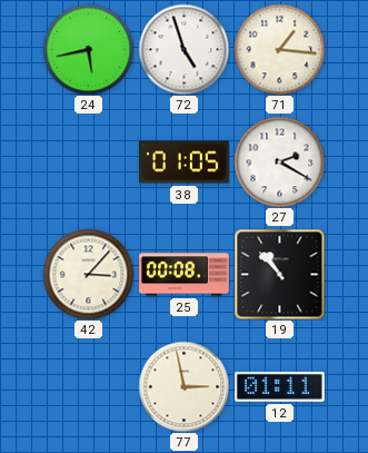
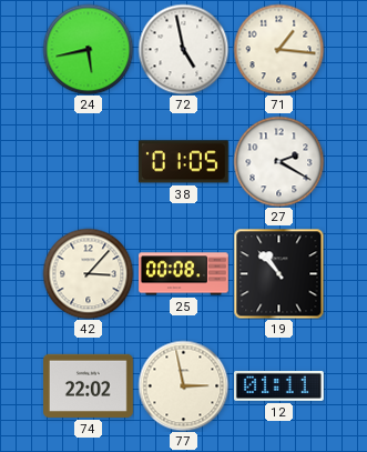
72: 4:57 -> 4:58
74: none -> 22:02
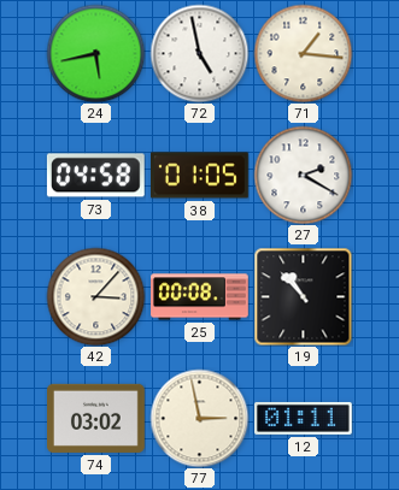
73: none -> 04:58
74: 22:02 -> 03:02
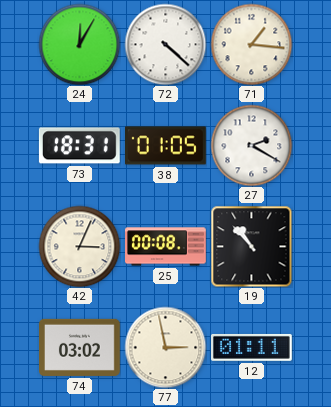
24: 5:43 -> 12:05
72: 4:58 -> 4:22
73: 04:58 -> 18:31
42: 3:07 -> 3:04
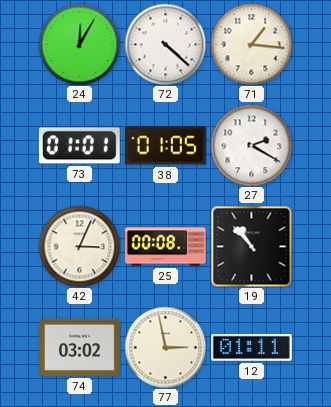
73: 18:31 -> 01:01
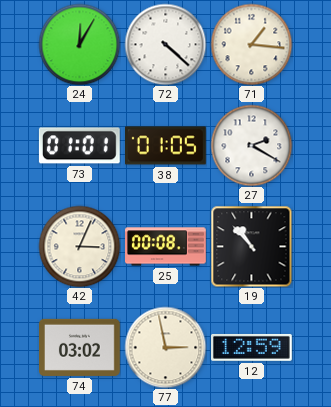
12: 01:11 -> 12:59
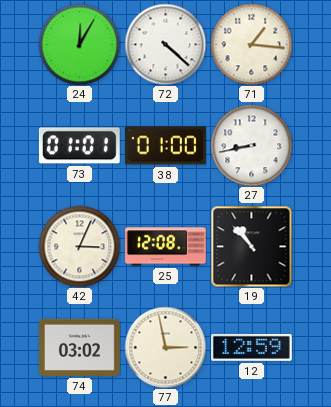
38: 01:05 -> 01:00
27: 2:20 -> 8:43
25: 00:08 -> 12:08
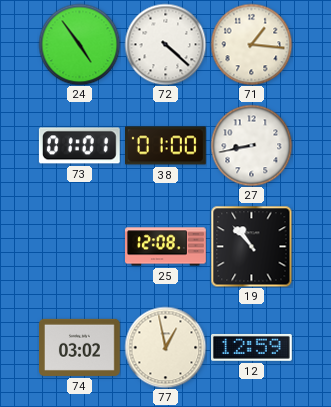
24: 12:05 -> 4:54
42: 3:04 -> none
77: 2:58 -> 12:58
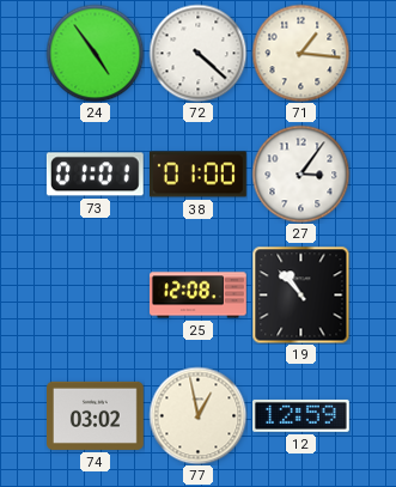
27: 8:43 -> 3:06
